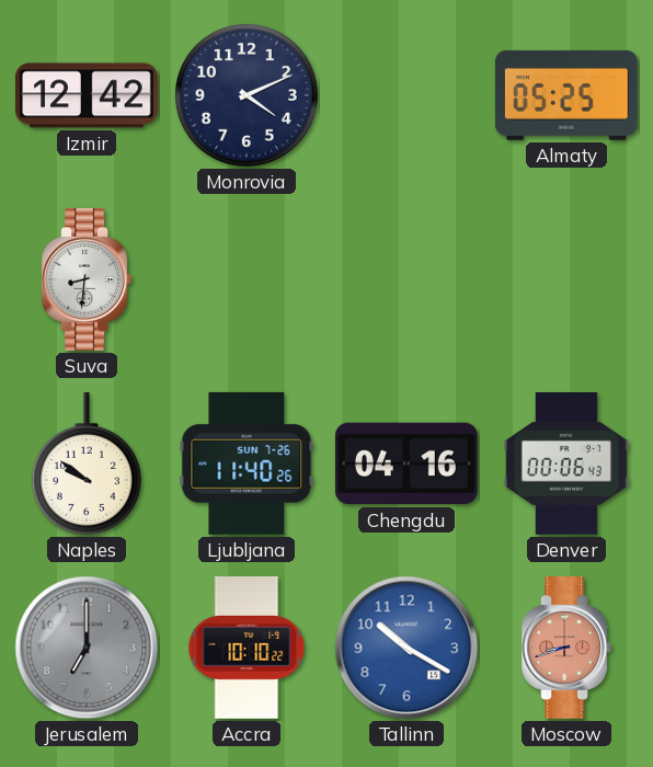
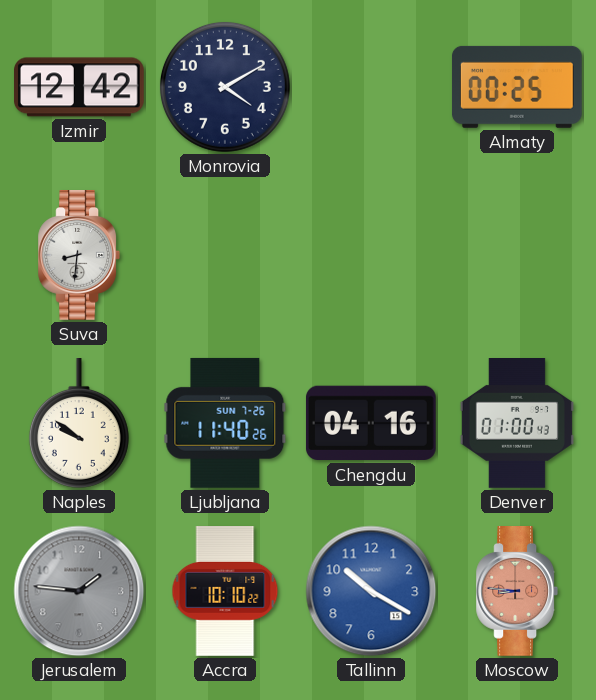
Monrovia: 4:11 -> 4:10
Almaty: 05:25 -> 00:25
Denver: 00:06 -> 01:00
Jerusalem: 7:00 -> 1:46
Moscow: 8:42 -> 8:46
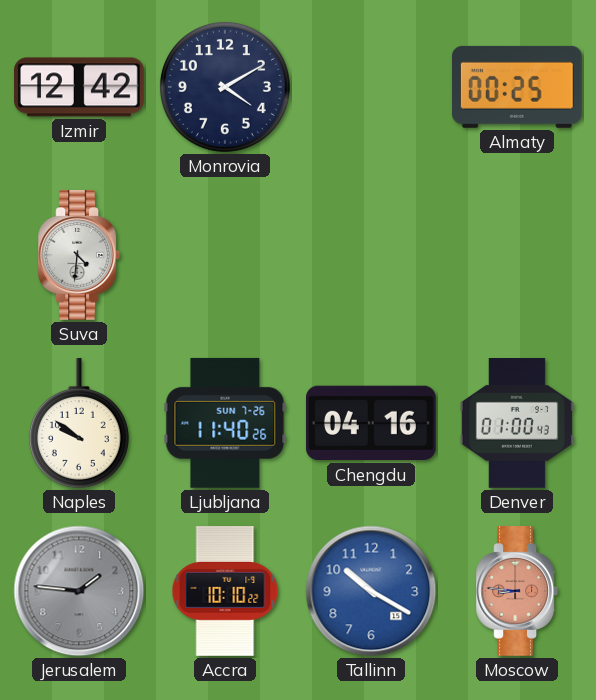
Suva: 8:31 -> 4:31
